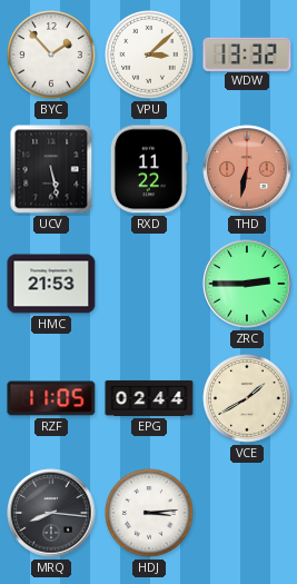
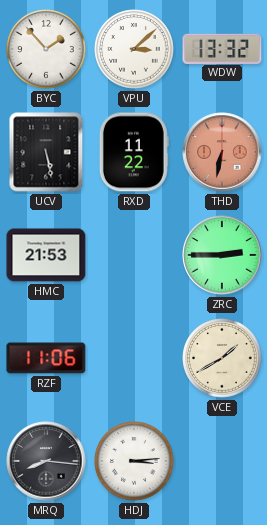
RZF: 11:05 -> 11:06
EPG: 02:44 -> none
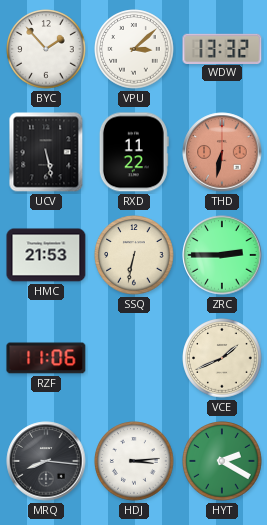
SSQ: none -> 6:32
VCE: 1:40 -> 1:41
HYT: none -> 2:20
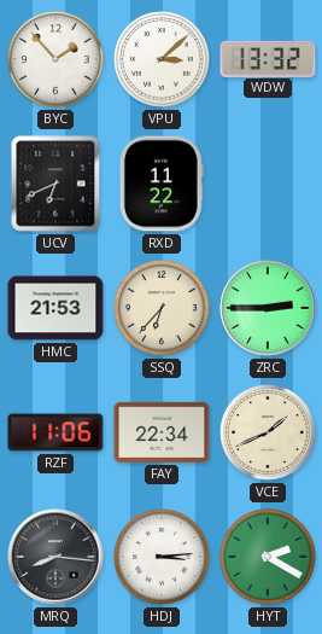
UCV: 5:28 -> 6:41
THD: 6:32 -> none
SSQ: 6:32 -> 6:37
FAY: none -> 22:34
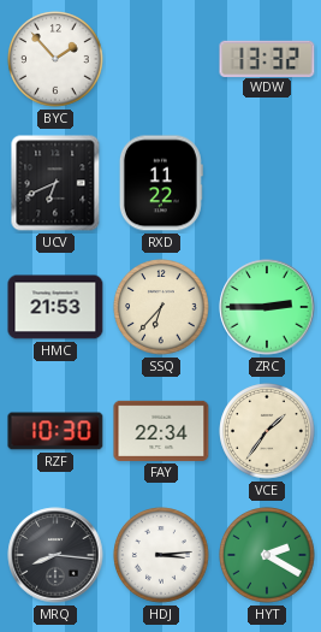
VPU: 3:08 -> none
RZF: 11:06 -> 10:30
VCE: 1:41 -> 1:36
